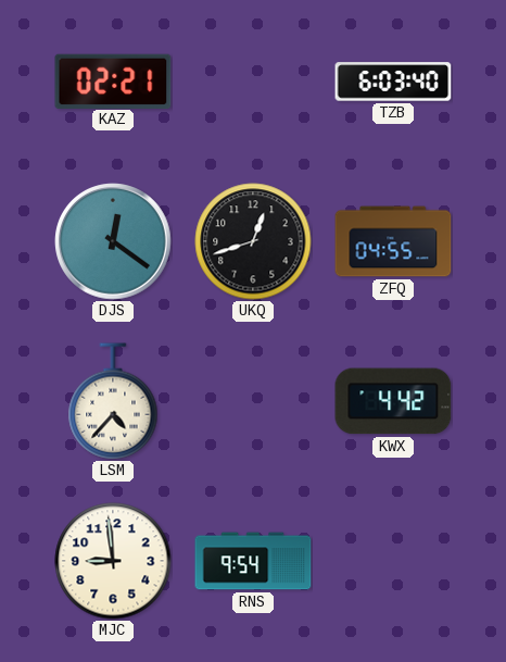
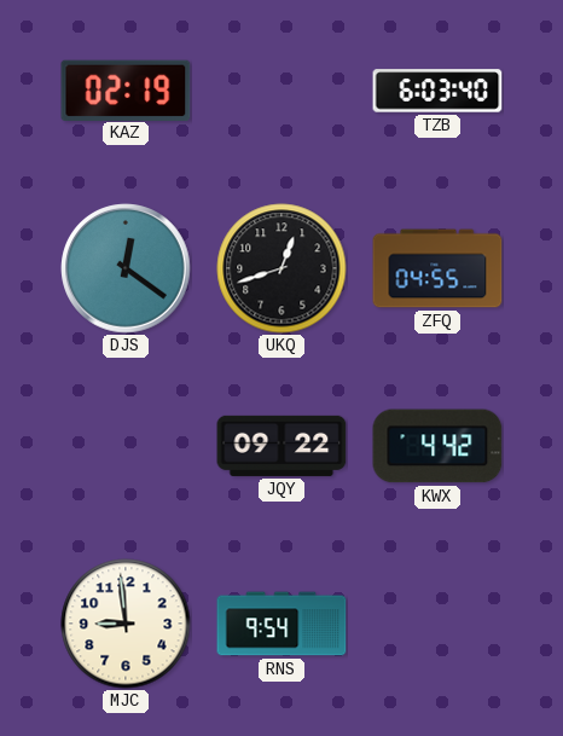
KAZ: 02:21 -> 02:19
LSM: 4:37 -> none
JQY: none -> 09:22
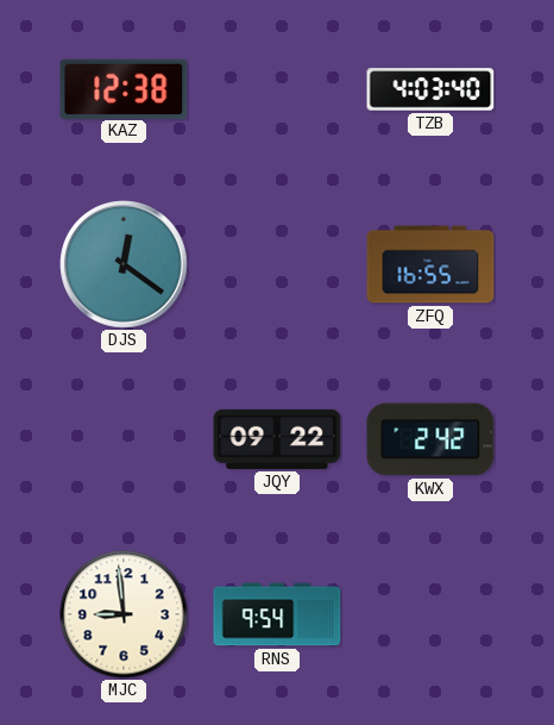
KAZ: 02:19 -> 12:38
TZB: 6:03 -> 4:03
UKQ: 12:42 -> none
ZFQ: 04:55 -> 16:55
KWX: 4:42 -> 2:42
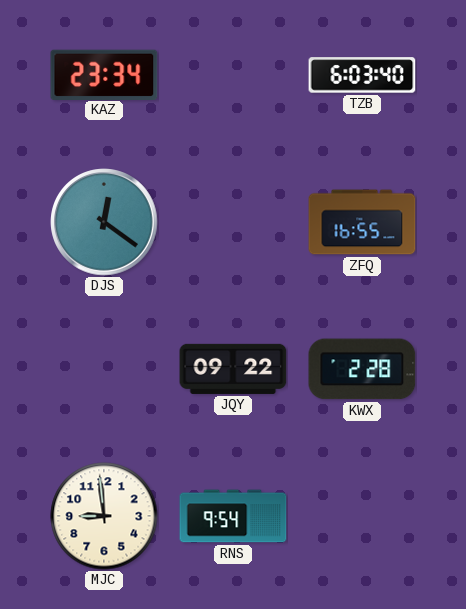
KAZ: 12:38 -> 23:34
TZB: 4:03 -> 6:03
KWX: 2:42 -> 2:28
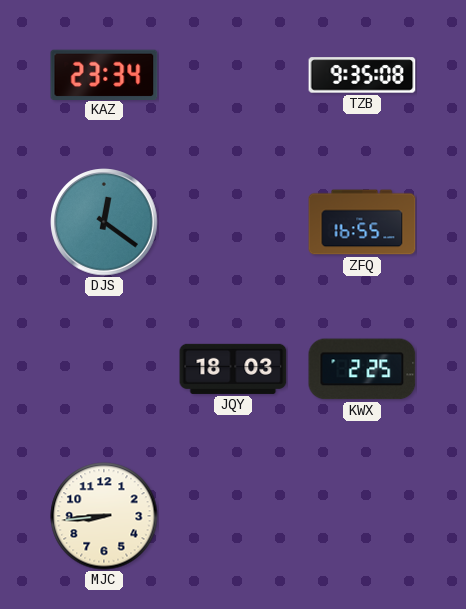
TZB: 6:03 -> 9:35
JQY: 09:22 -> 18:03
KWX: 2:28 -> 2:25
MJC: 8:59 -> 8:44
RNS: 9:54 -> none
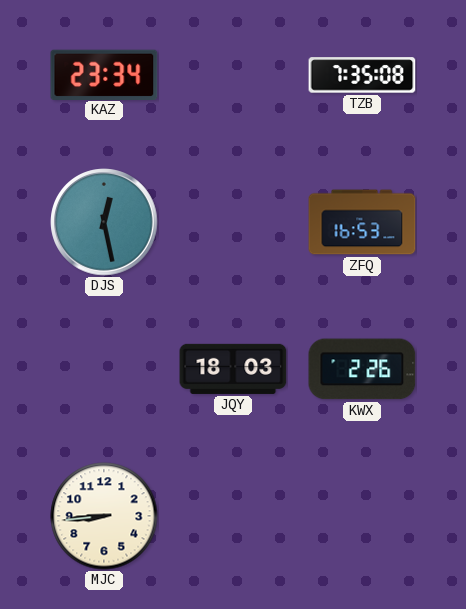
TZB: 9:35 -> 7:35
DJS: 12:21 -> 12:28
ZFQ: 16:55 -> 16:53
KWX: 2:25 -> 2:26
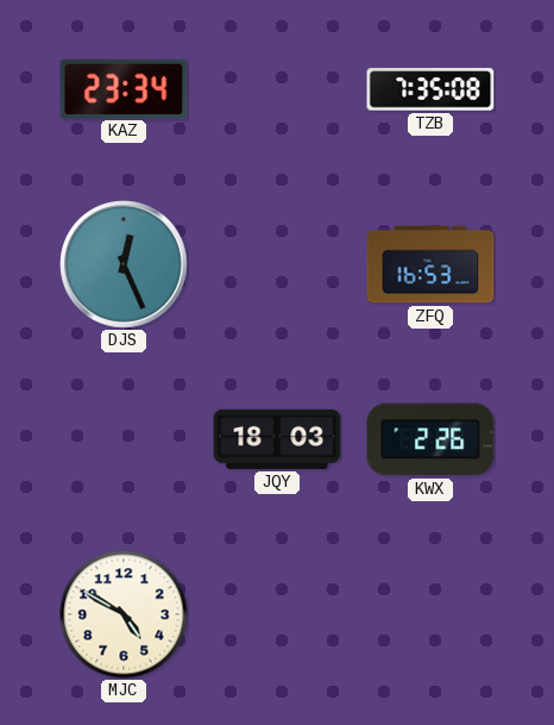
DJS: 12:28 -> 12:26
MJC: 8:44 -> 4:50
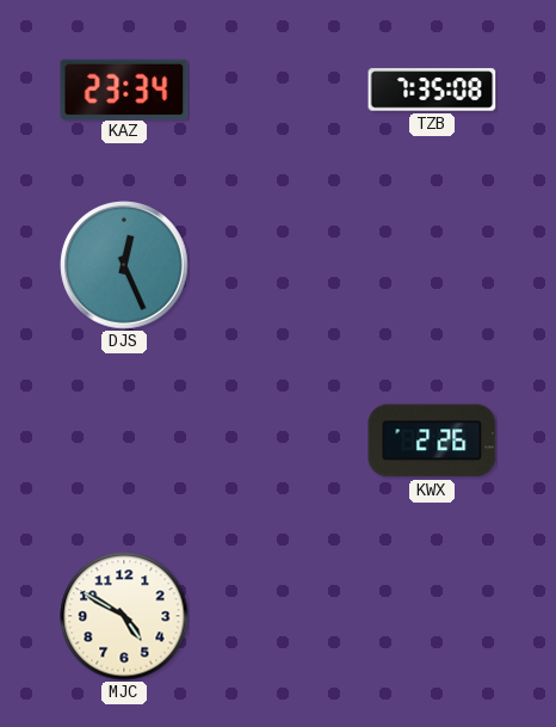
ZFQ: 16:53 -> none
JQY: 18:03 -> none
